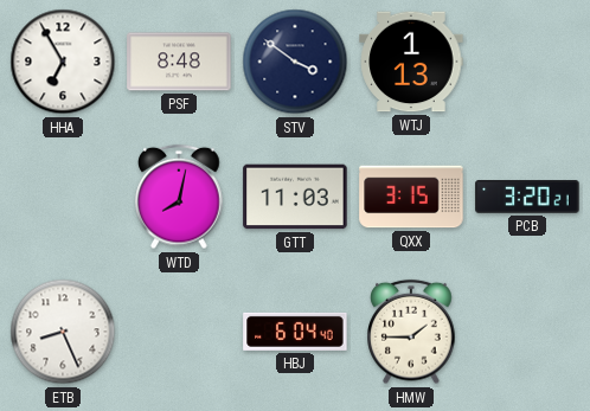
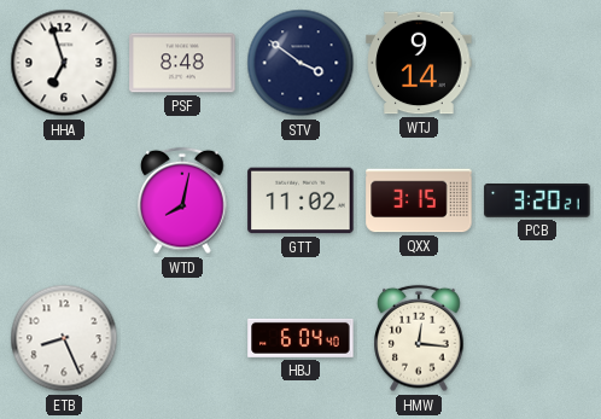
HHA: 6:55 -> 6:57
WTJ: 1:13 -> 9:14
GTT: 11:03 -> 11:02
HMW: 1:45 -> 12:16
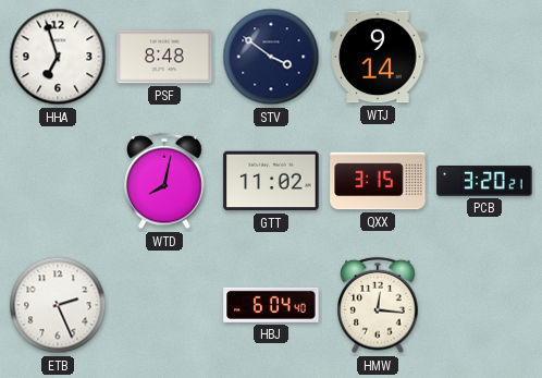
ETB: 8:26 -> 2:26
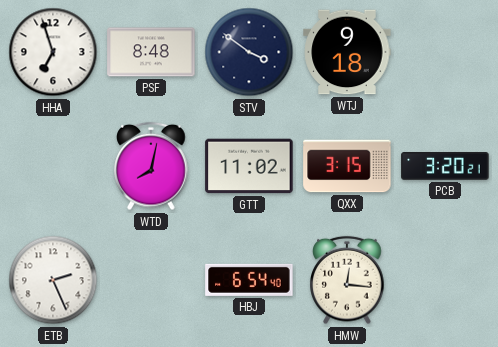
WTJ: 9:14 -> 9:18
HBJ: 6:04 -> 6:54
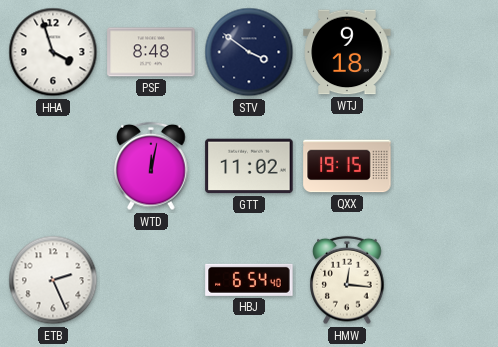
HHA: 6:57 -> 3:57
WTD: 8:02 -> 12:02
QXX: 3:15 -> 19:15
PCB: 3:20 -> none
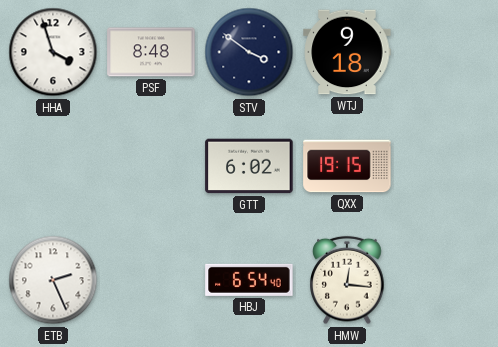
WTD: 12:02 -> none
GTT: 11:02 -> 6:02
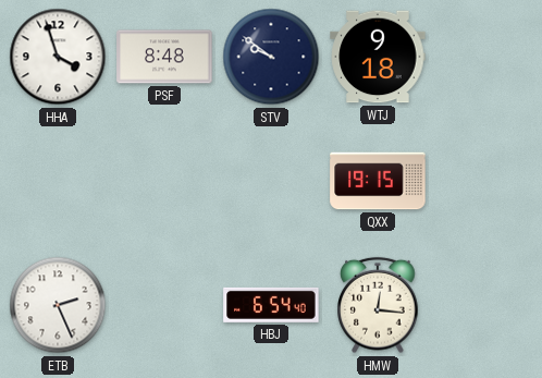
STV: 3:51 -> 9:51
GTT: 6:02 -> none
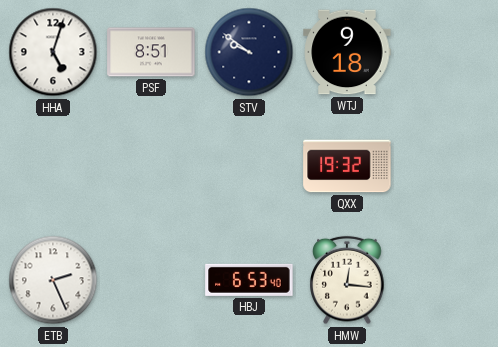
HHA: 3:57 -> 5:03
PSF: 8:48 -> 8:51
QXX: 19:15 -> 19:32
HBJ: 6:54 -> 6:53
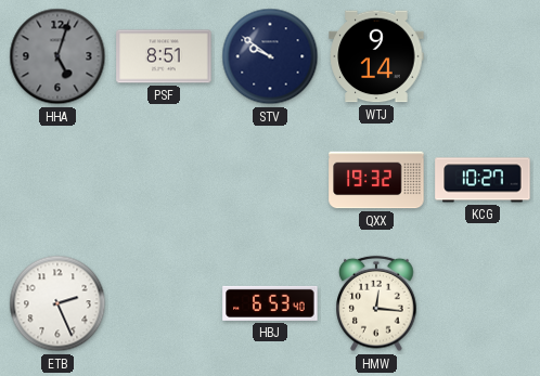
HHA dial: white -> grey
WTJ: 9:18 -> 9:14
KCG: none -> 10:27
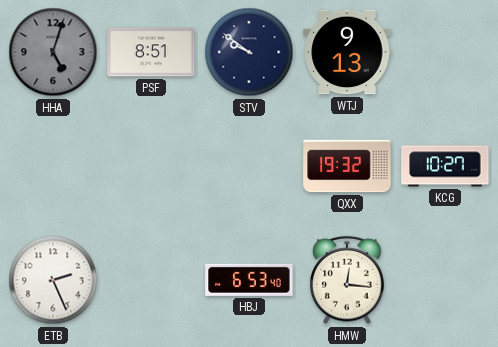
WTJ: 9:14 -> 9:13
